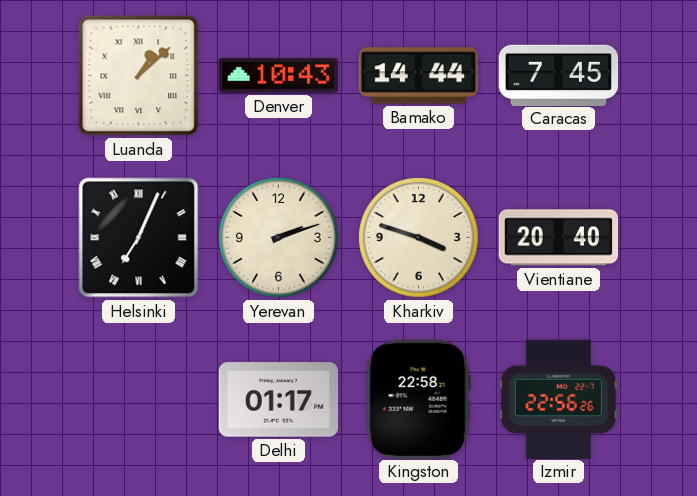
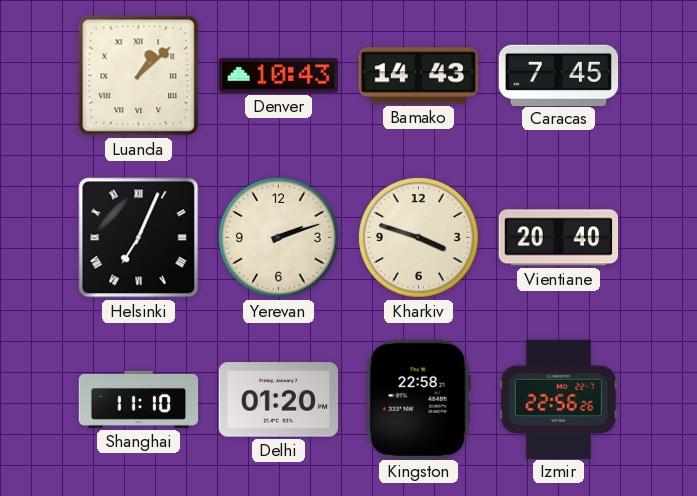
Bamako: 14:44 -> 14:43
Shanghai: none -> 11:10
Delhi: 01:17 -> 01:20
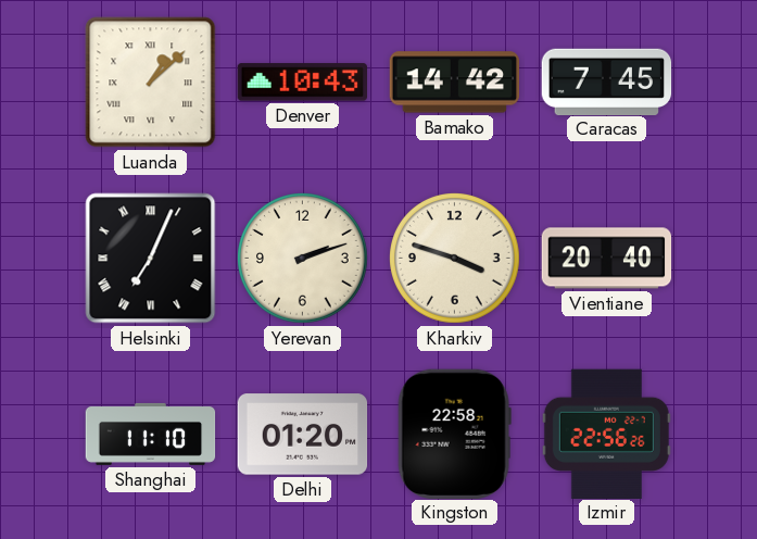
Bamako: 14:43 -> 14:42
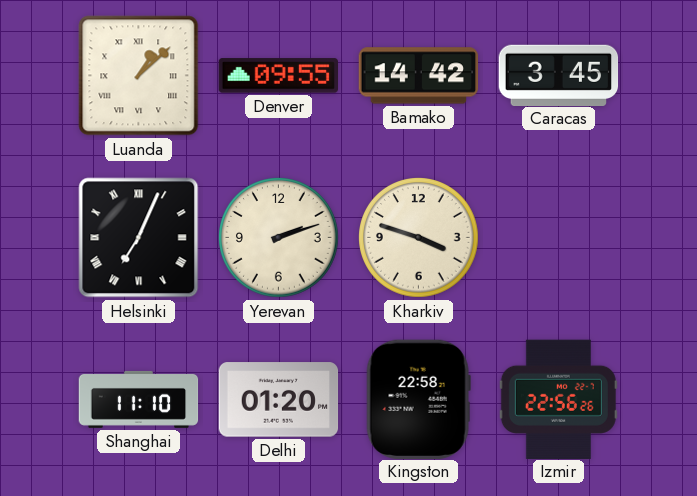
Denver: 10:43 -> 09:55
Caracas: 7:45 -> 3:45
Vientiane: 20:40 -> none
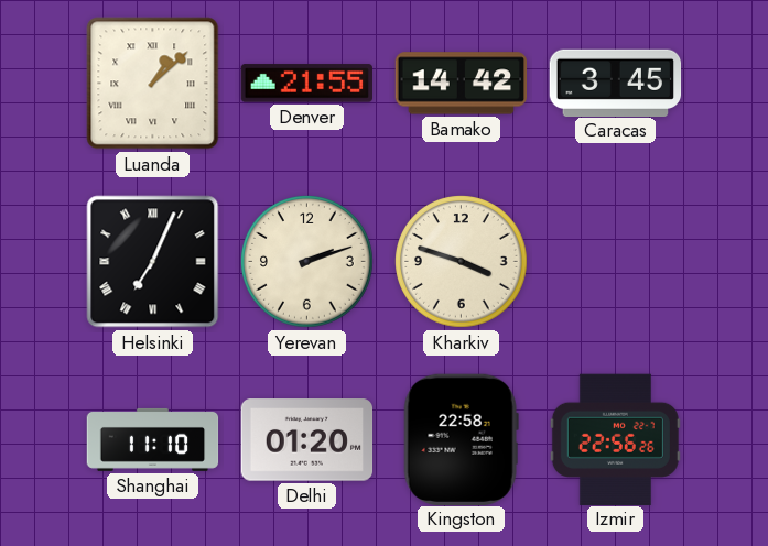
Denver: 09:55 -> 21:55
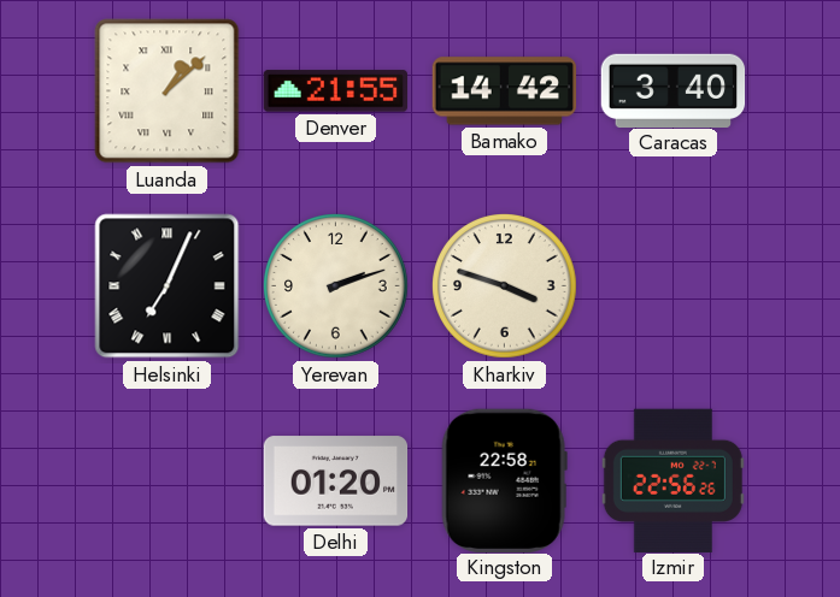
Caracas: 3:45 -> 3:40
Shanghai: 11:10 -> none
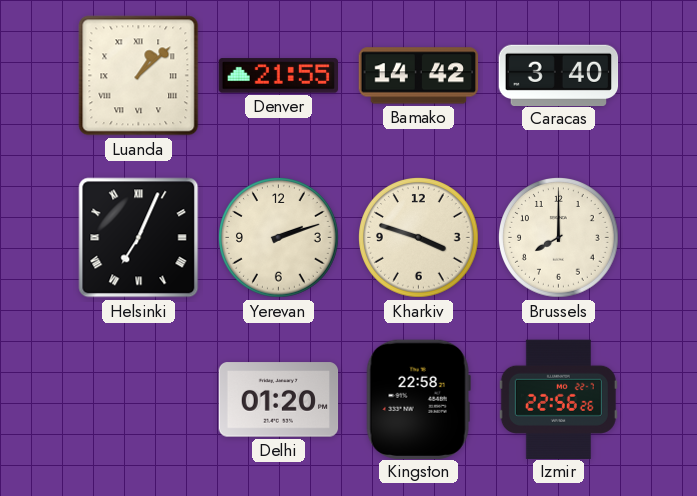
Brussels: none -> 8:00
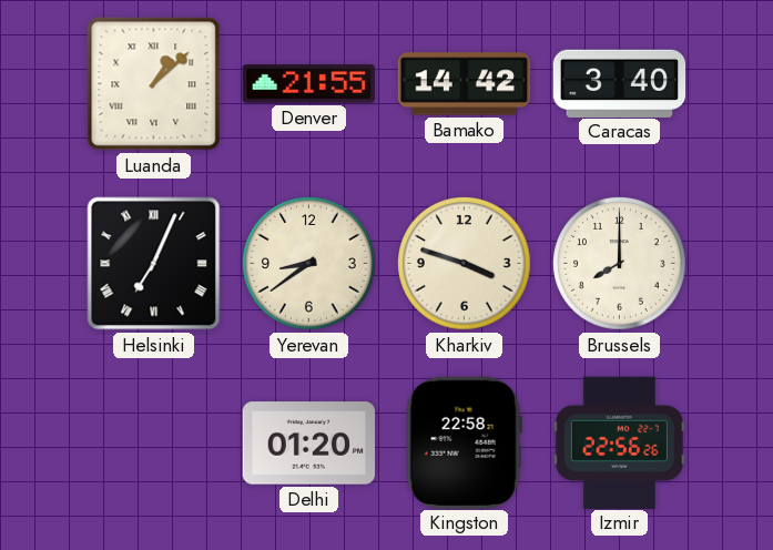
Yerevan: 2:12 -> 8:39
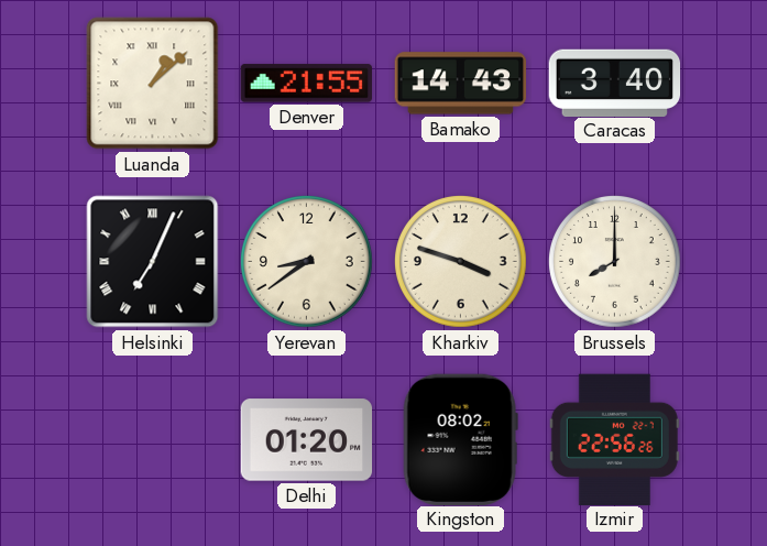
Bamako: 14:42 -> 14:43
Kingston: 22:58 -> 08:02
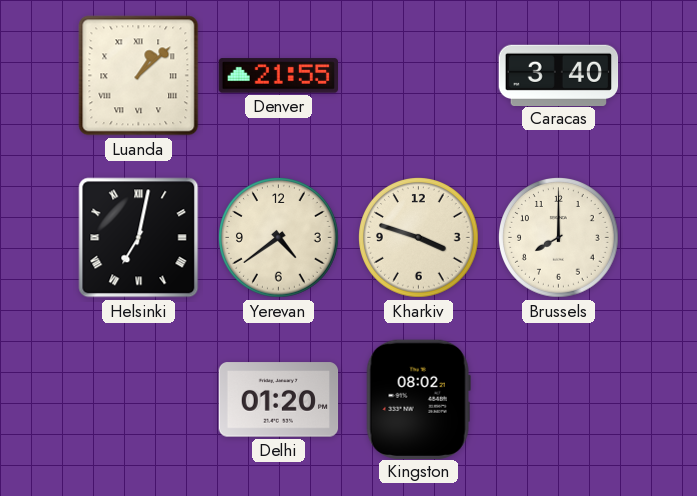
Bamako: 14:43 -> none
Helsinki: 7:04 -> 7:02
Yerevan: 8:39 -> 4:39
Izmir: 22:56 -> none
